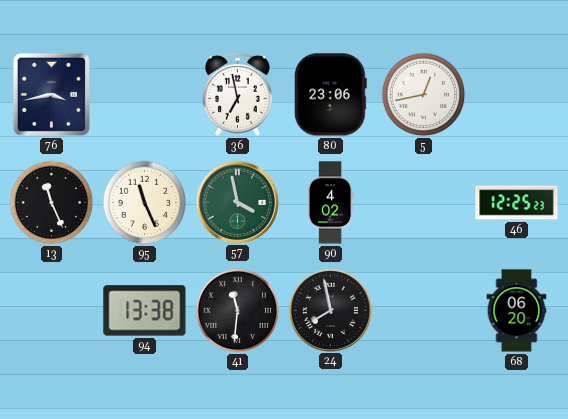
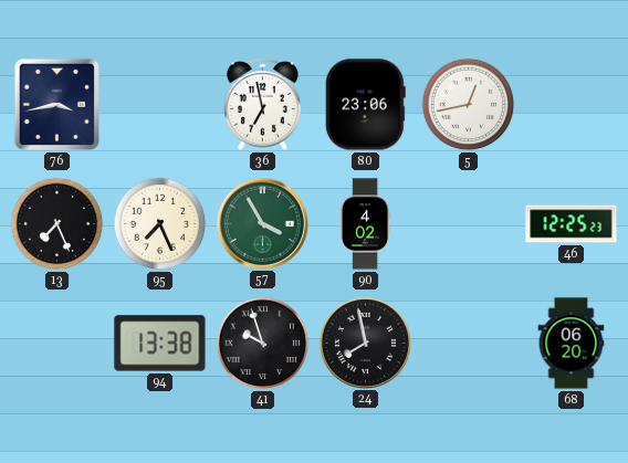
13: 11:26 -> 7:26
95: 11:26 -> 7:26
57: 3:58 -> 3:55
41: 11:31 -> 9:57
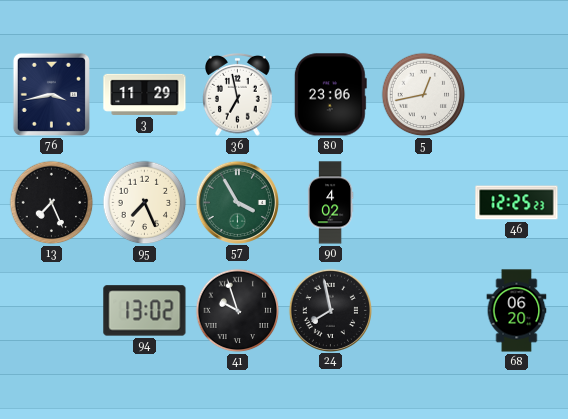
3: none -> 11:29
94: 13:38 -> 13:02
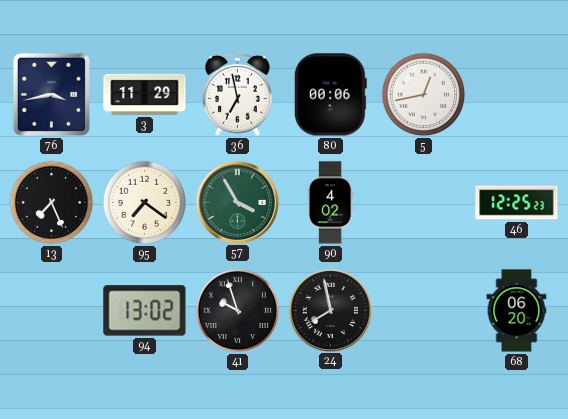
80: 23:06 -> 00:06
95: 7:26 -> 7:21
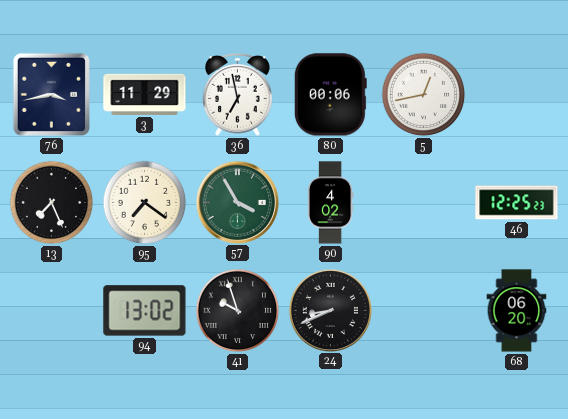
24: 7:58 -> 8:41
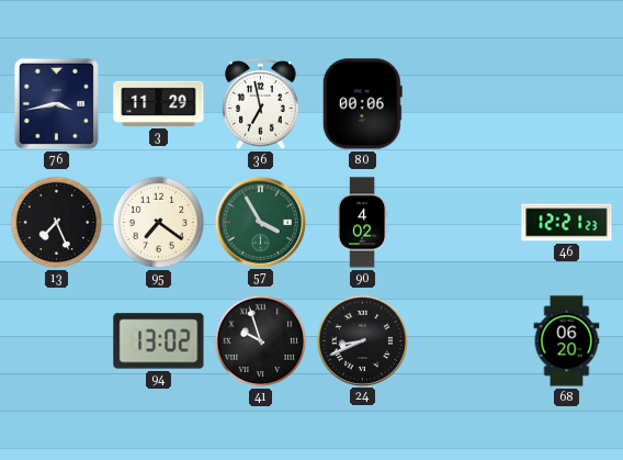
5: 12:43 -> none
46: 12:25 -> 12:21
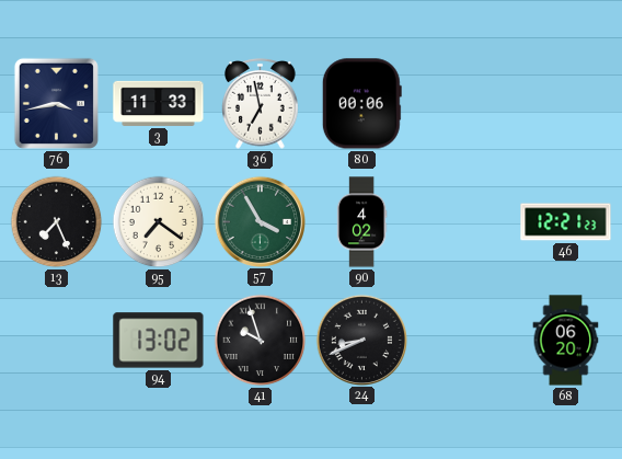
3: 11:29 -> 11:33
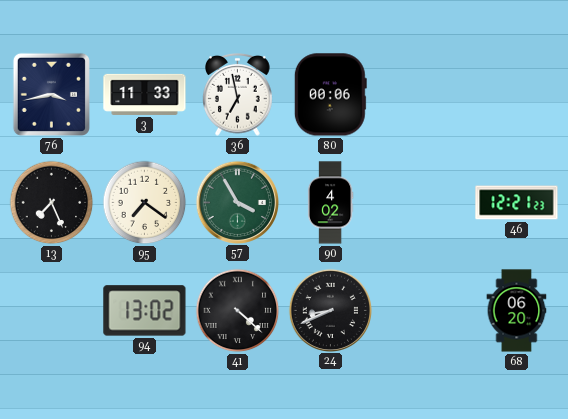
41: 9:57 -> 4:22
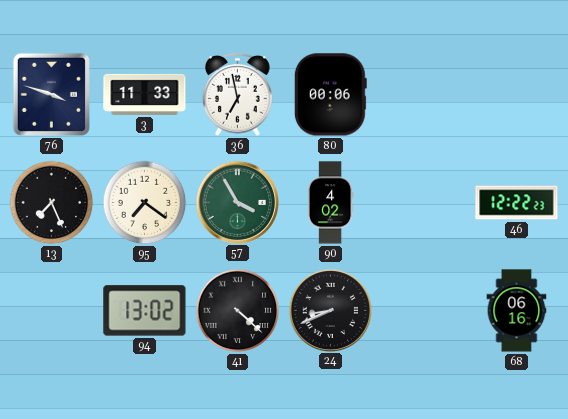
76: 3:43 -> 3:48
46: 12:21 -> 12:22
68: 06:20 -> 06:16
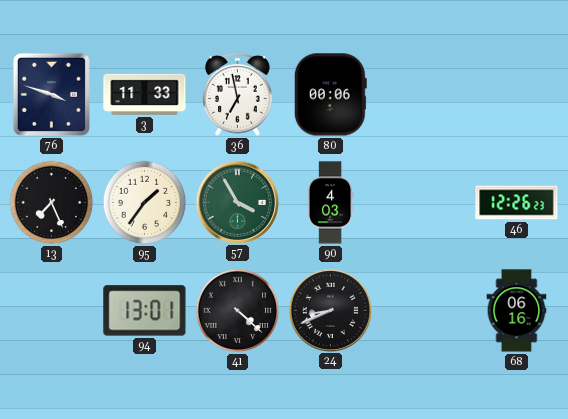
95: 7:21 -> 1:36
90: 4:02 -> 4:03
46: 12:22 -> 12:26
94: 13:02 -> 13:01
